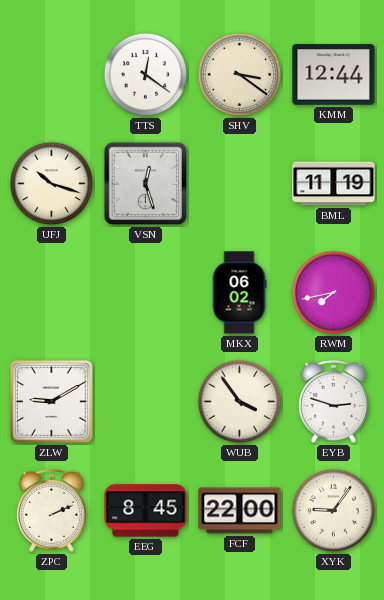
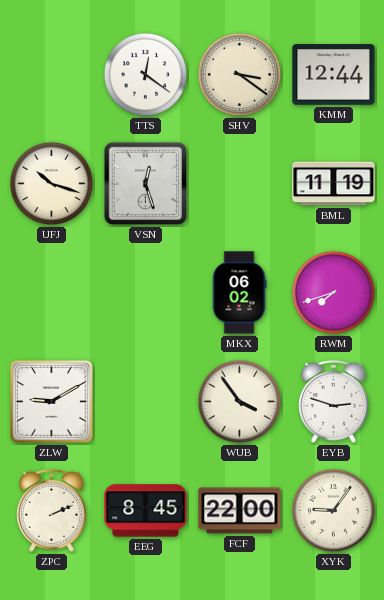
RWM: 7:43 -> 7:42
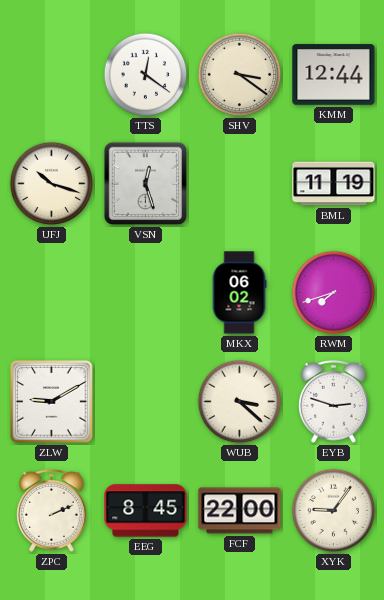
WUB: 3:54 -> 3:22
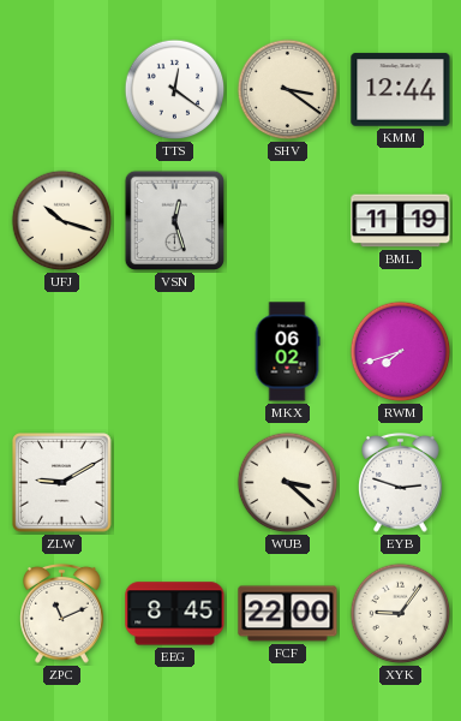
ZPC: 2:11 -> 11:11
